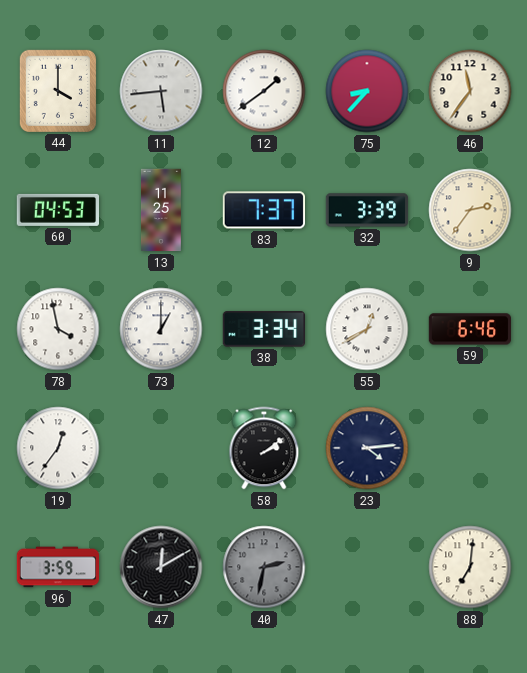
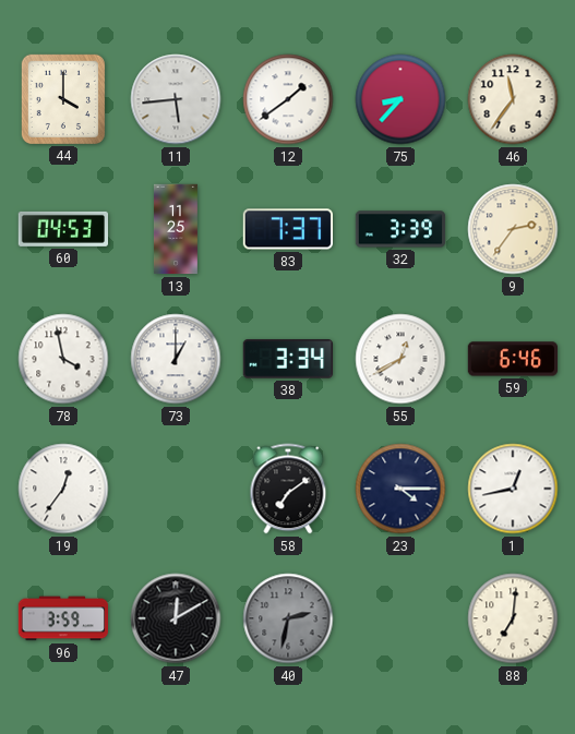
58: 2:09 -> 7:09
23: 4:14 -> 4:15
1: none -> 12:43
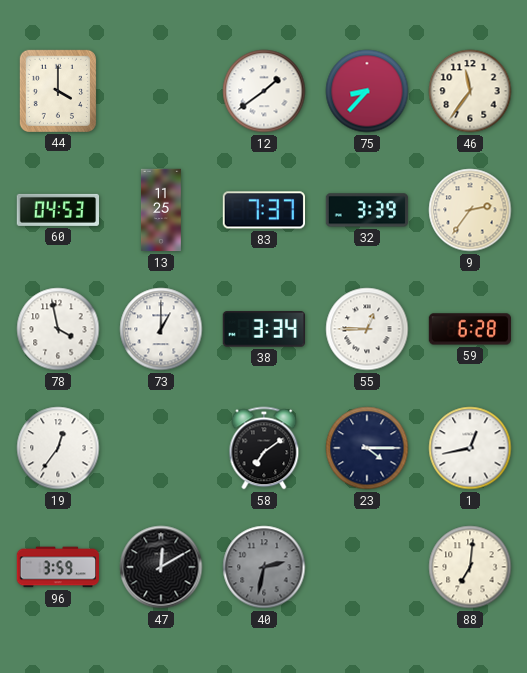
11: 5:44 -> none
55: 12:40 -> 12:45
59: 6:46 -> 6:28
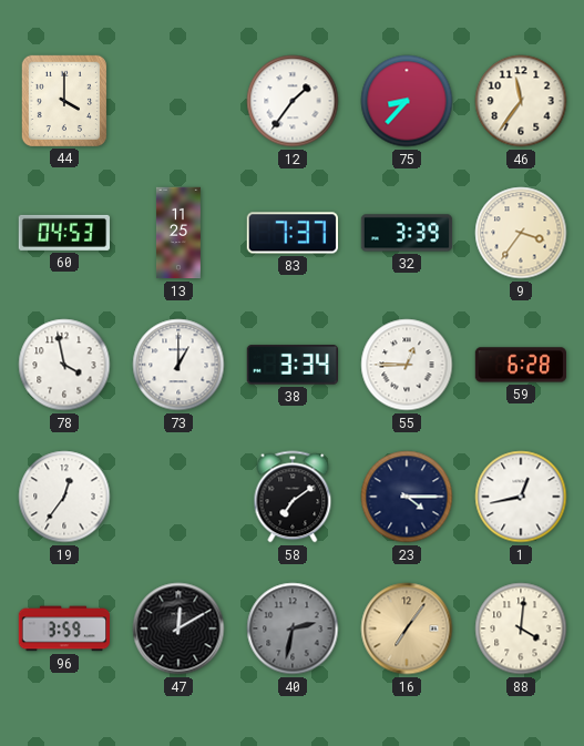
12: 1:39 -> 1:36
9: 2:36 -> 3:36
16: none -> 7:06
88: 7:01 -> 4:01
